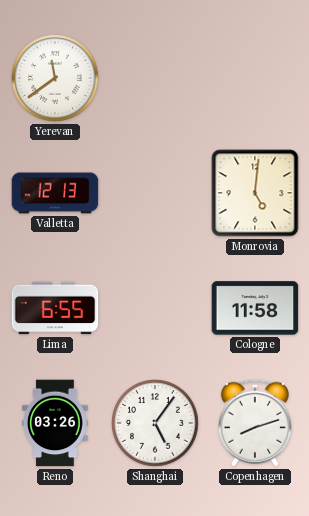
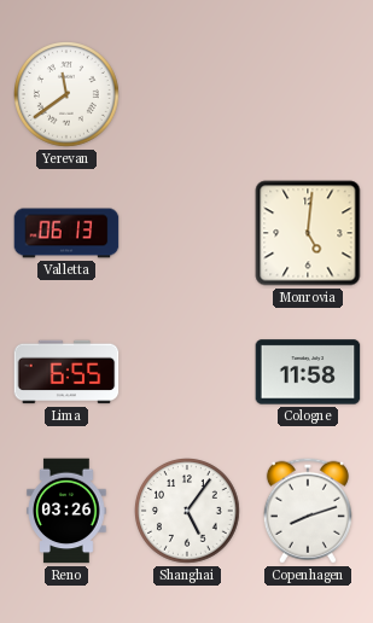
Valletta: 12:13 -> 06:13
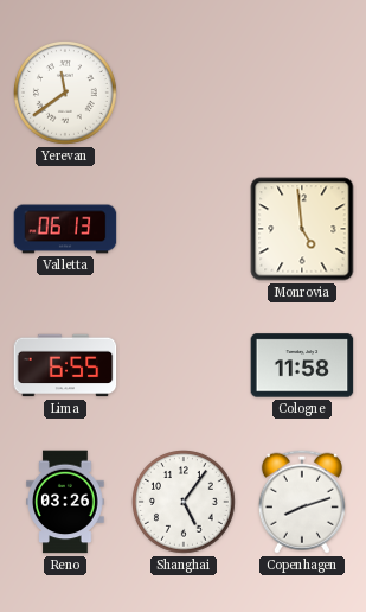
Monrovia: 5:01 -> 4:59
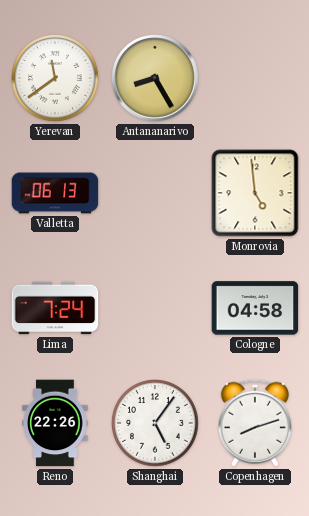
Antananarivo: none -> 8:25
Lima: 6:55 -> 7:24
Cologne: 11:58 -> 04:58
Reno: 03:26 -> 22:26
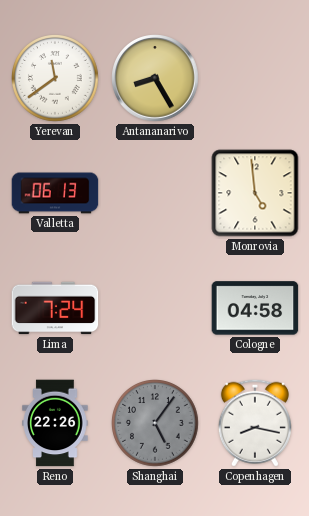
Shanghai dial: white -> grey
Copenhagen: 8:12 -> 8:17
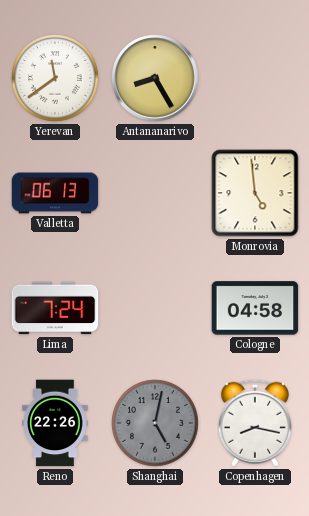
Shanghai: 5:06 -> 5:02
